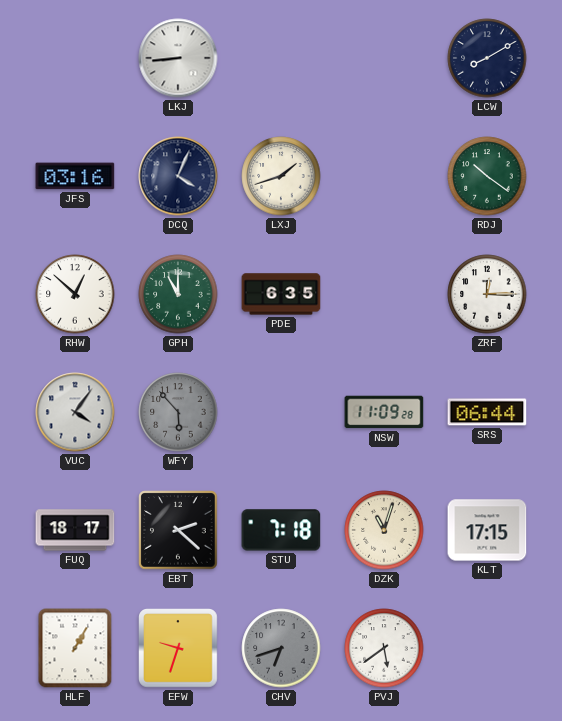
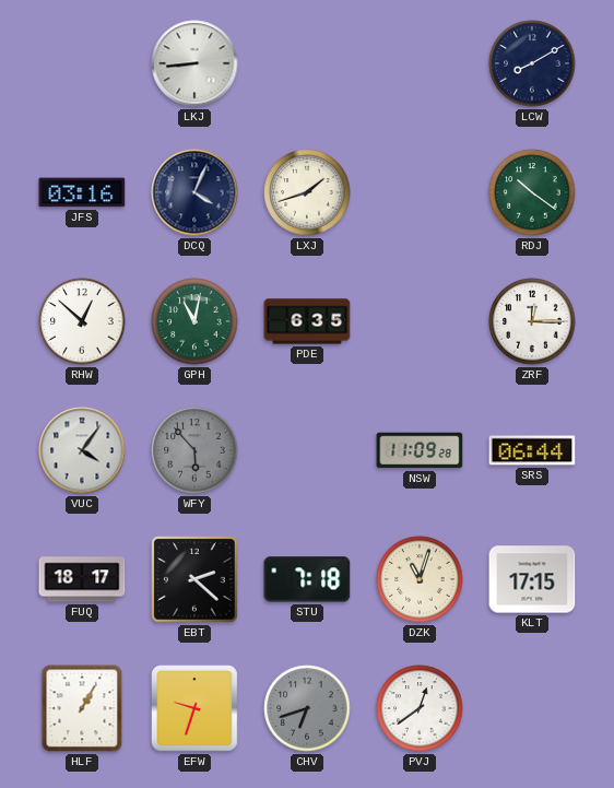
GPH: 11:00 -> 11:02
PVJ: 5:39 -> 12:39
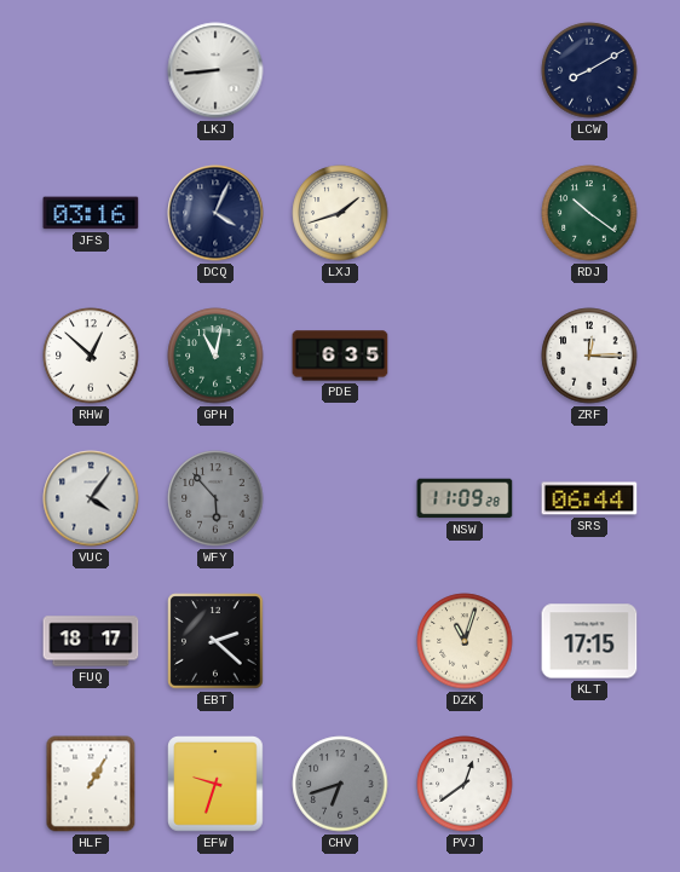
STU: 7:18 -> none
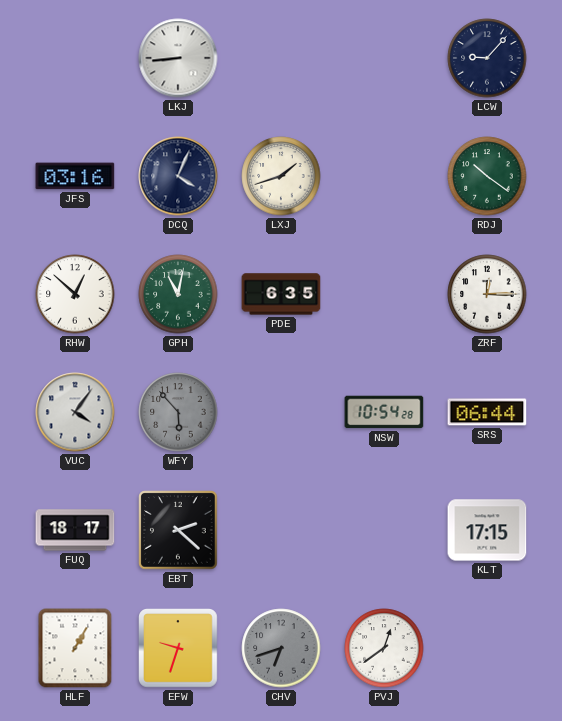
LCW: 8:10 -> 9:07
NSW: 11:09 -> 10:54
DZK: 11:03 -> none
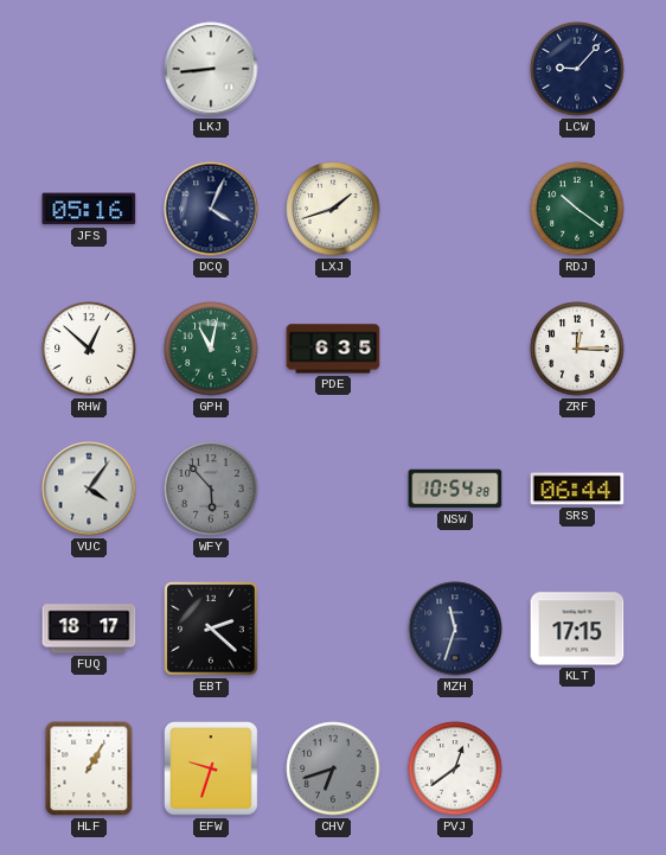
JFS: 03:16 -> 05:16
MZH: none -> 11:33
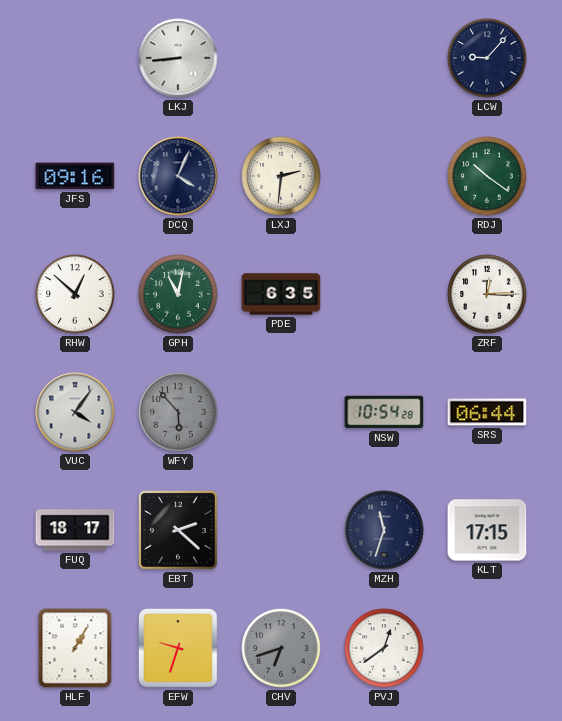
JFS: 05:16 -> 09:16
LXJ: 1:42 -> 2:31
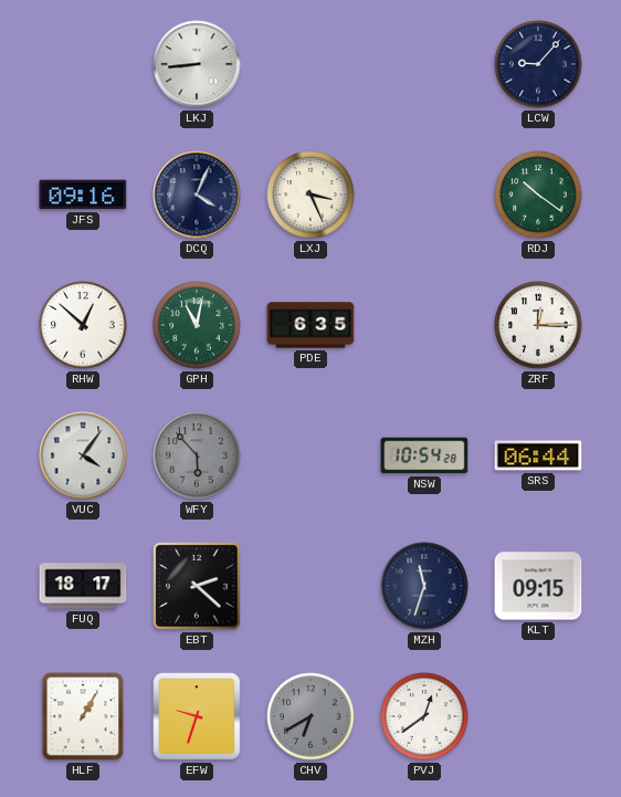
LXJ: 2:31 -> 3:26
KLT: 17:15 -> 09:15
CHV: 6:42 -> 6:40
